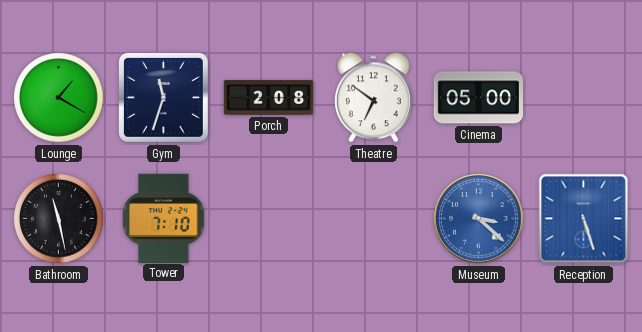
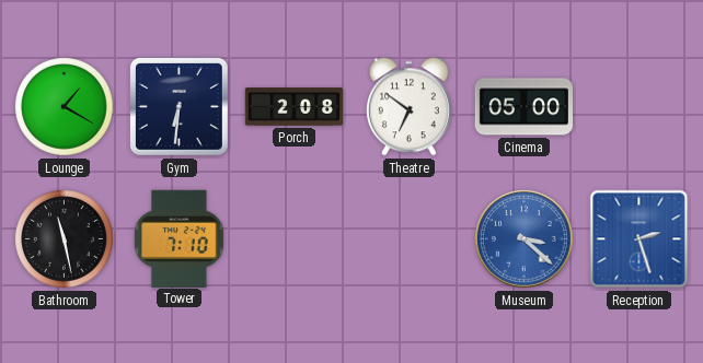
Gym: 11:33 -> 6:31
Reception: 5:27 -> 2:27
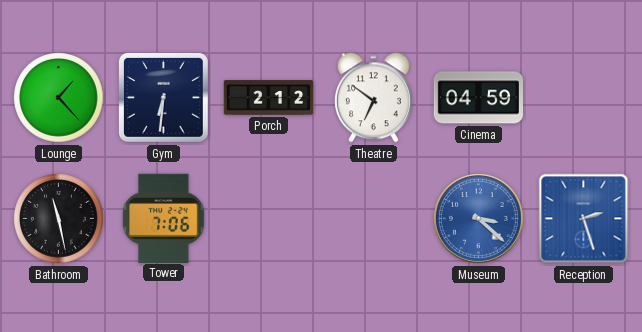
Lounge: 1:20 -> 1:23
Porch: 2:08 -> 2:12
Cinema: 05:00 -> 04:59
Tower: 7:10 -> 7:06
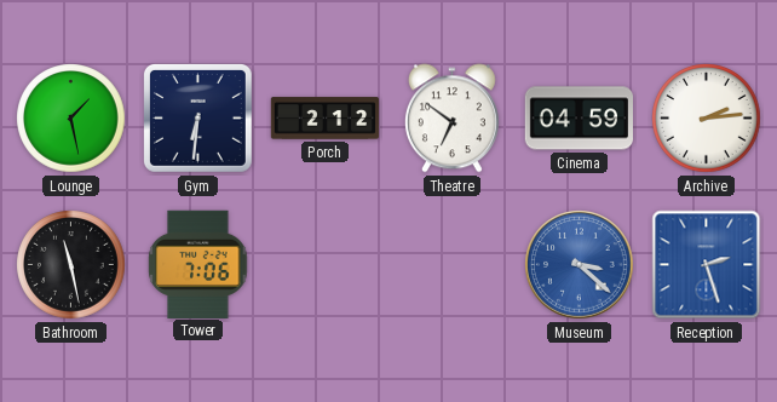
Lounge: 1:23 -> 1:28
Archive: none -> 2:14
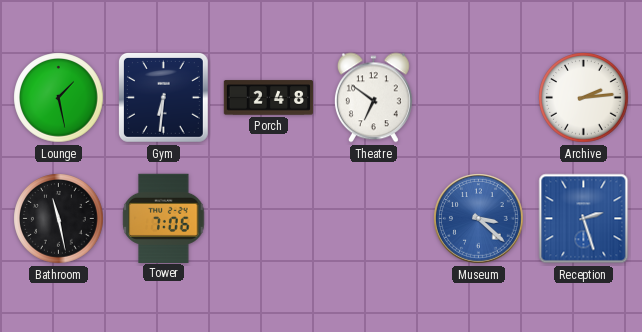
Porch: 2:12 -> 2:48
Cinema: 04:59 -> none
